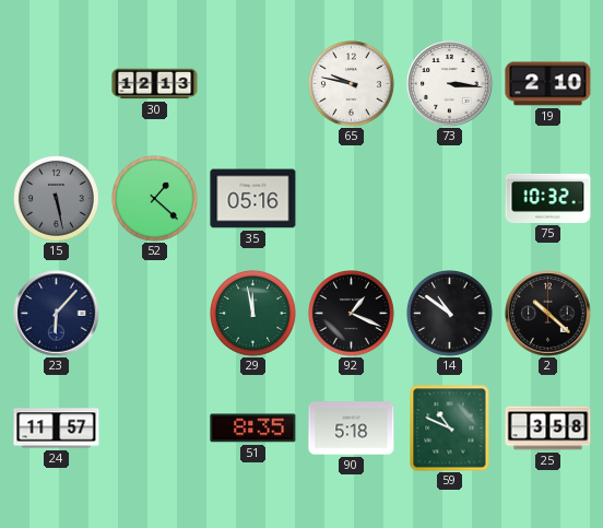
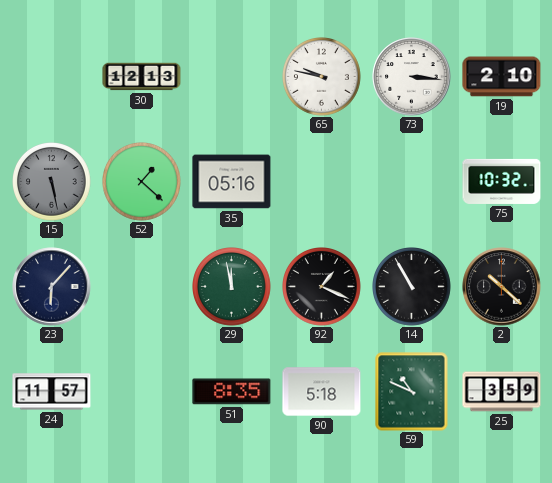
14: 10:51 -> 10:55
25: 3:58 -> 3:59
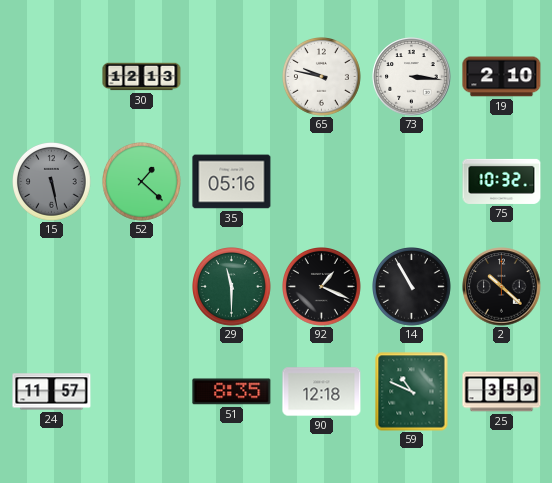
23: 6:07 -> none
29: 11:58 -> 11:30
90: 5:18 -> 12:18
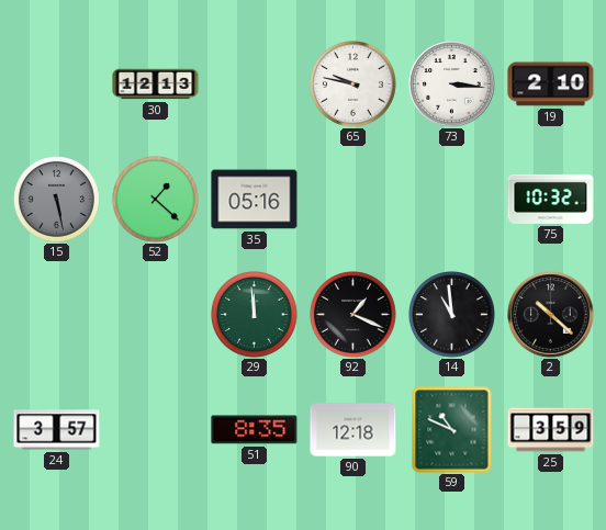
29: 11:30 -> 11:59
14: 10:55 -> 10:59
24: 11:57 -> 3:57
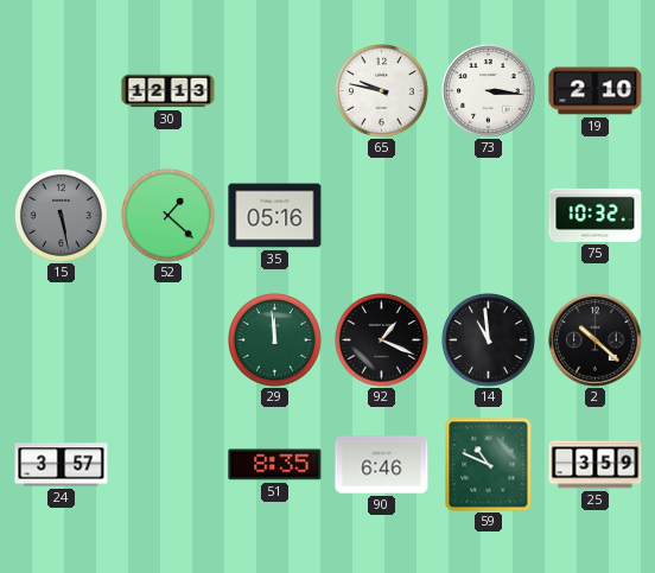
90: 12:18 -> 6:46
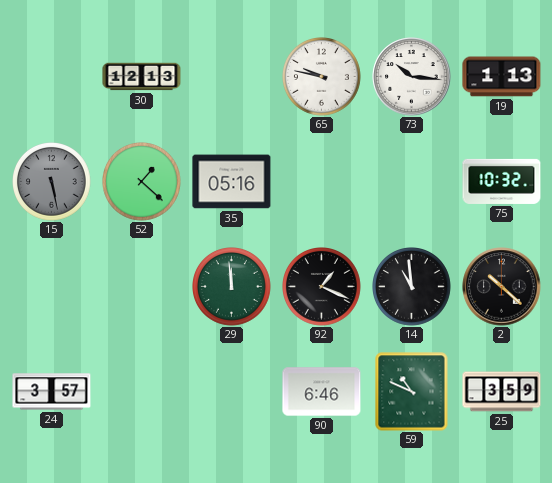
73: 3:16 -> 10:16
19: 2:10 -> 1:13
51: 8:35 -> none
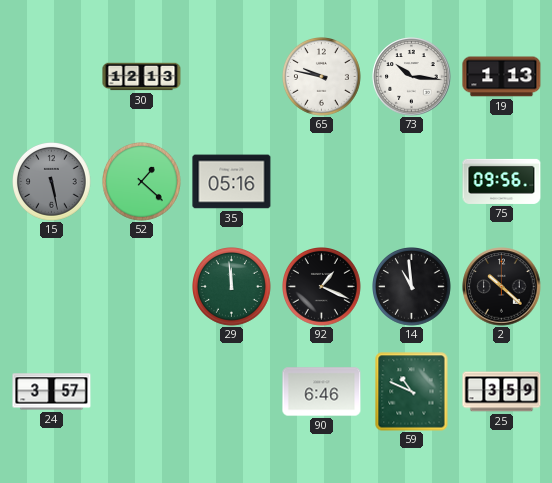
75: 10:32 -> 09:56
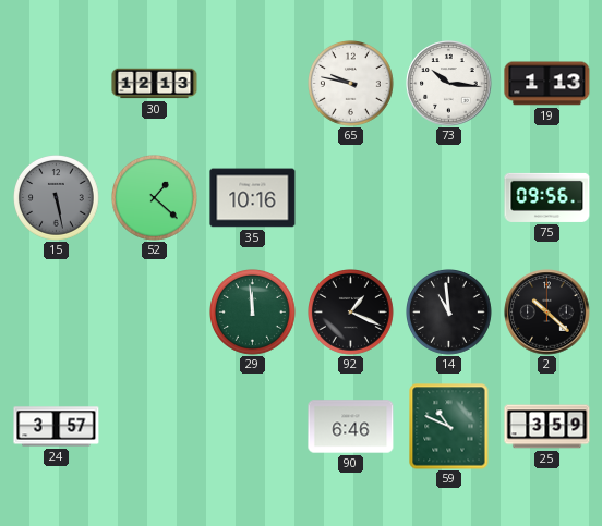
35: 05:16 -> 10:16
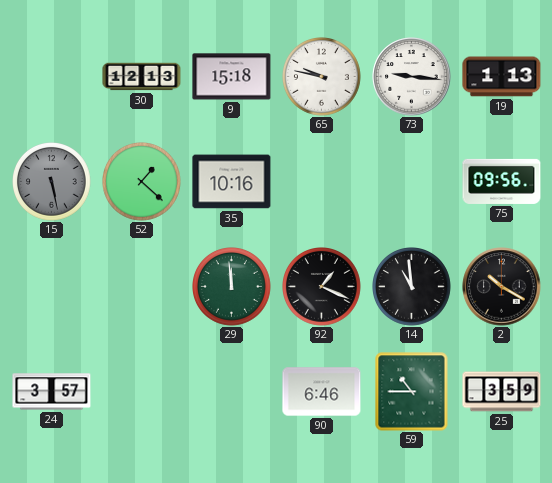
9: none -> 15:18
73: 10:16 -> 9:16
2: 10:22 -> 10:20
59: 10:49 -> 10:45
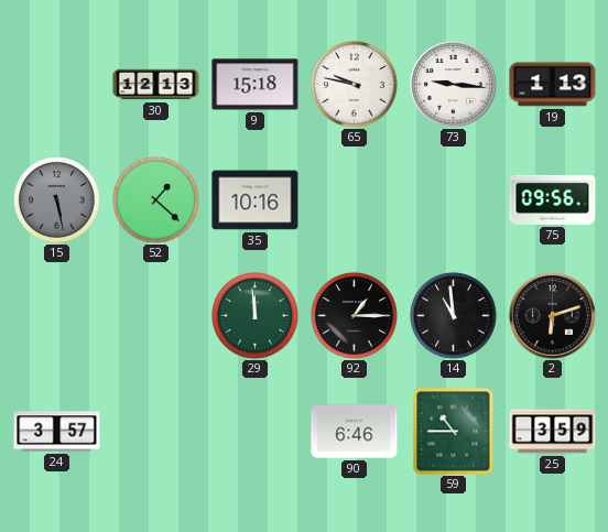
92: 1:19 -> 1:15
2: 10:20 -> 6:12
